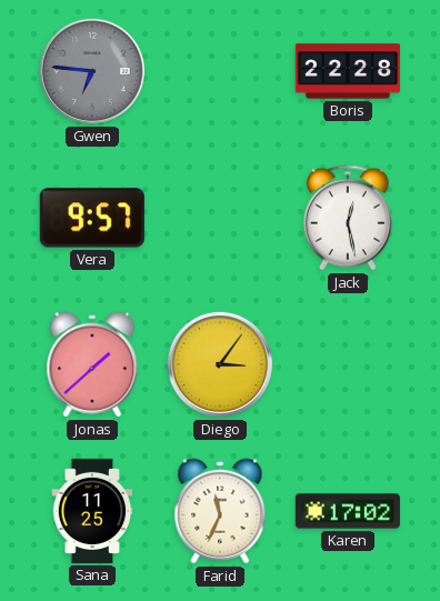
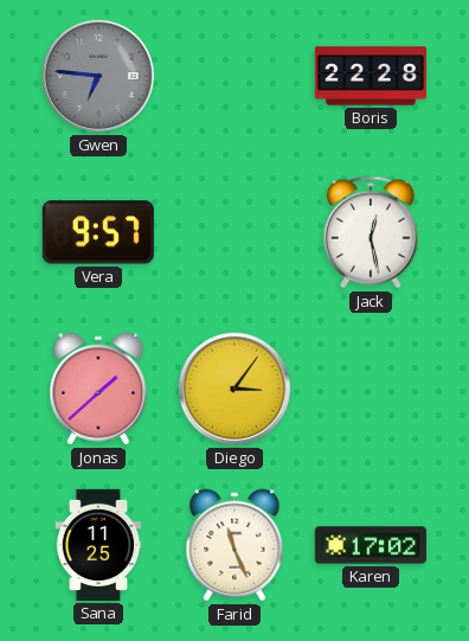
Farid: 11:34 -> 11:26
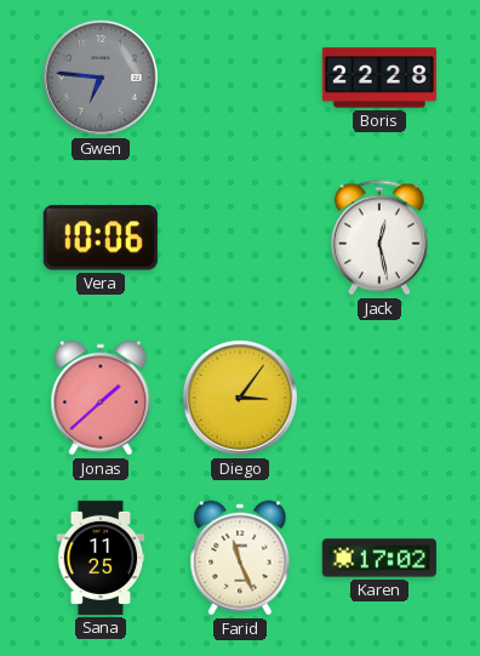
Vera: 9:57 -> 10:06
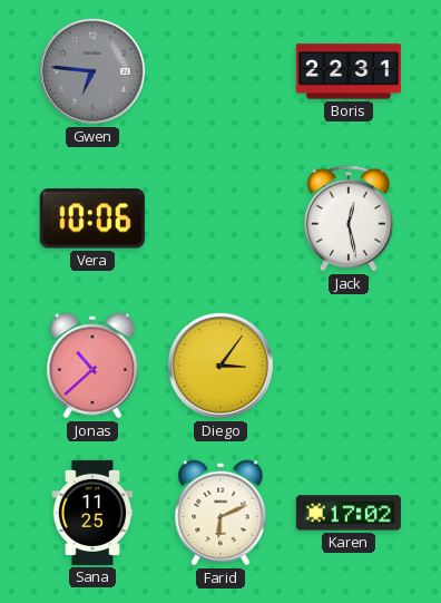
Boris: 22:28 -> 22:31
Jonas: 1:38 -> 10:38
Farid: 11:26 -> 6:11
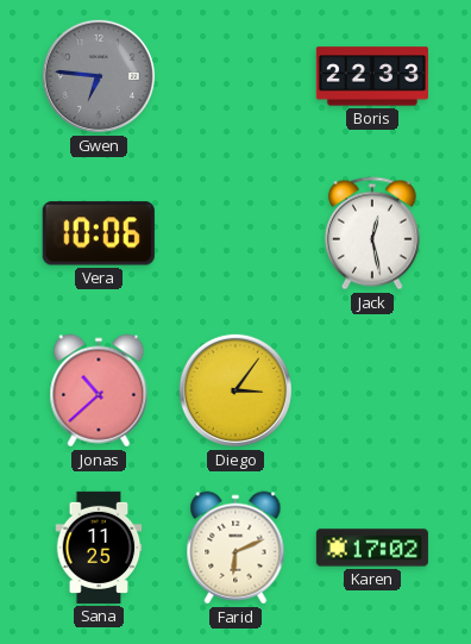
Boris: 22:31 -> 22:33
